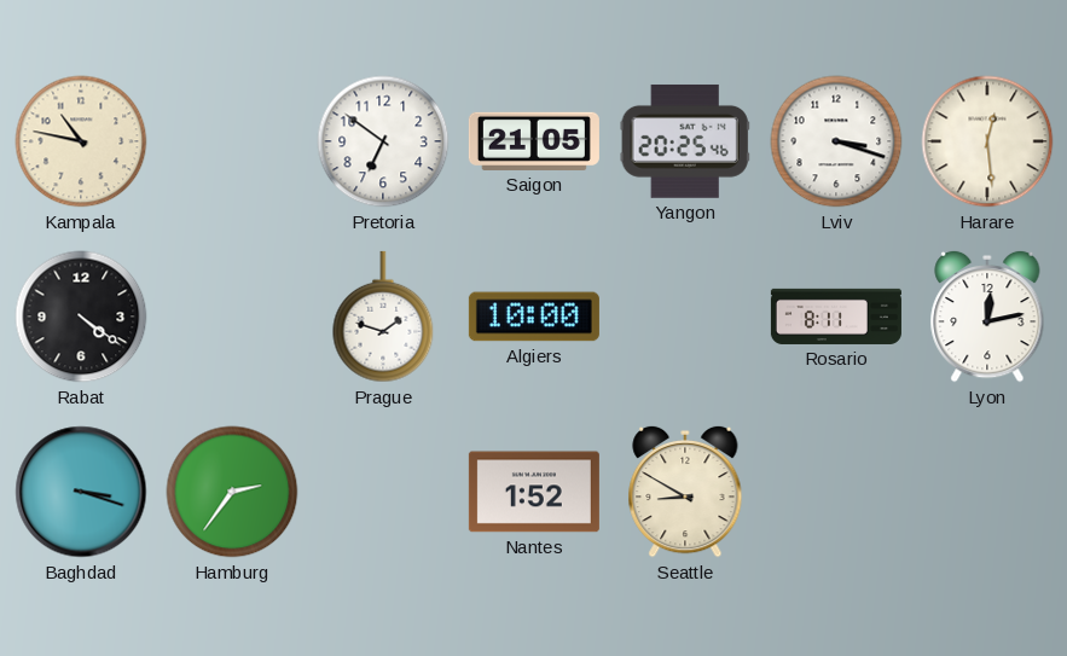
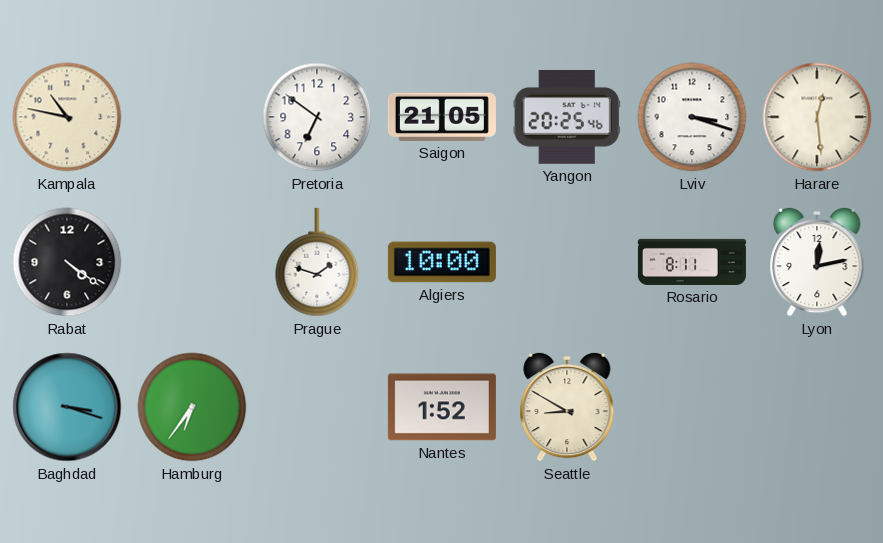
Hamburg: 2:36 -> 6:36
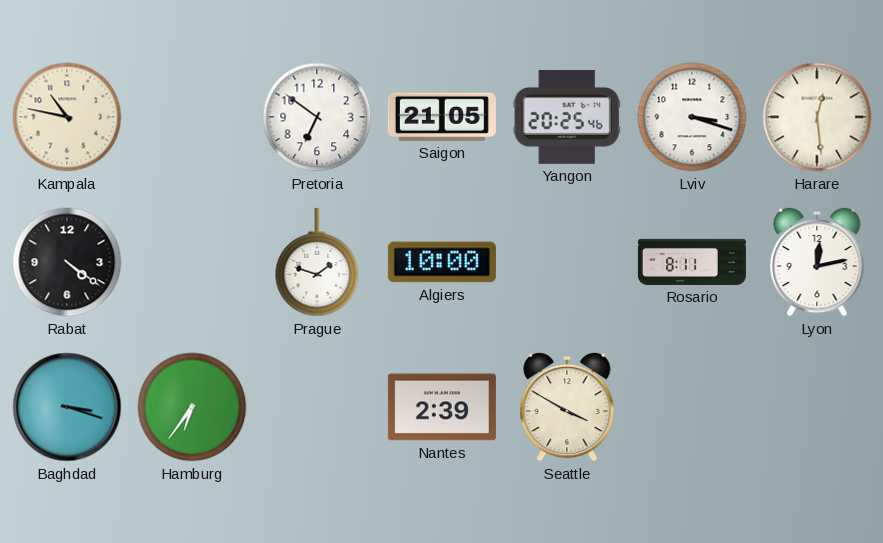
Nantes: 1:52 -> 2:39
Seattle: 8:50 -> 3:50
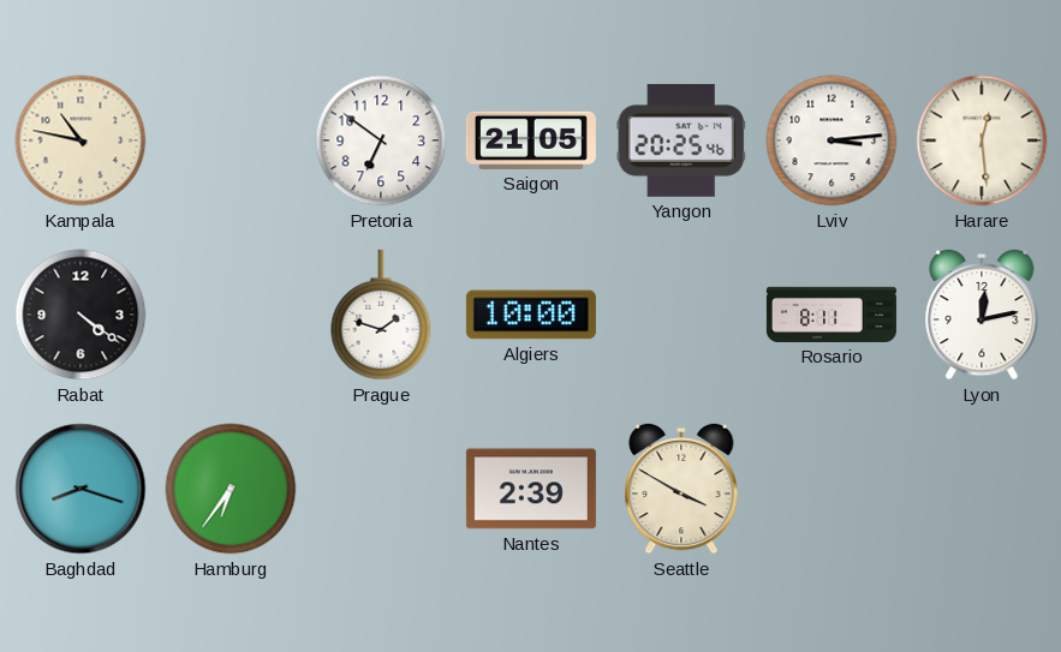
Lviv: 3:18 -> 3:14
Baghdad: 3:18 -> 8:18
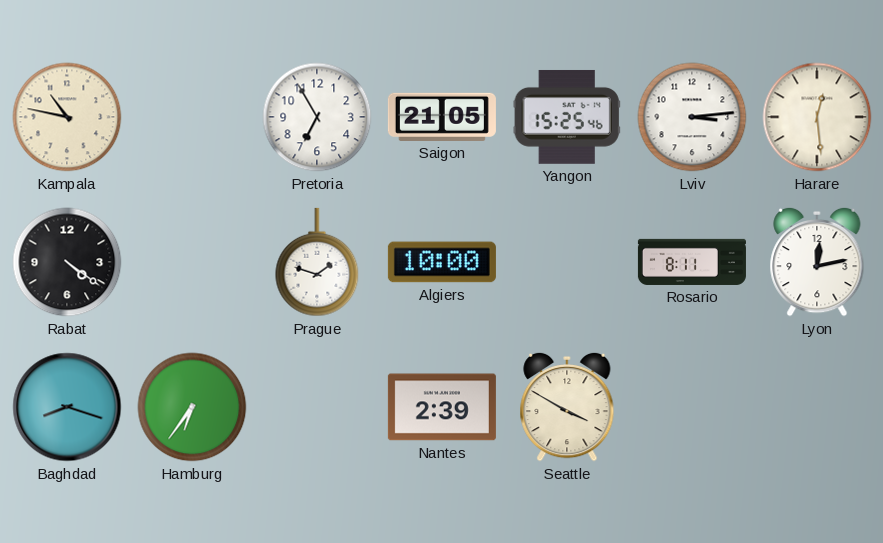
Pretoria: 6:51 -> 6:55
Yangon: 20:25 -> 15:25
